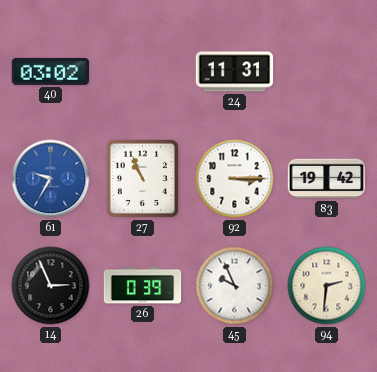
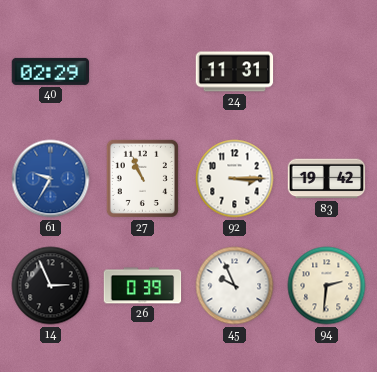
40: 03:02 -> 02:29
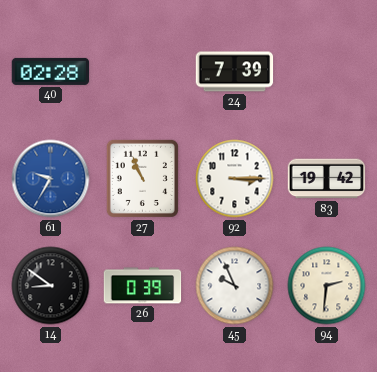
40: 02:29 -> 02:28
24: 11:31 -> 7:39
14: 2:56 -> 8:51
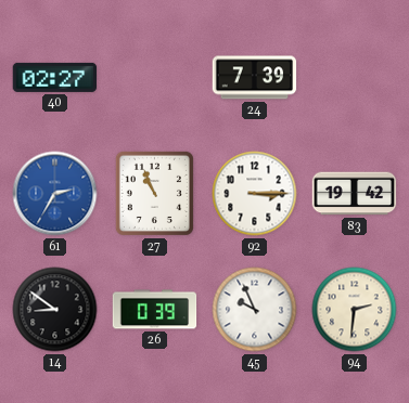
40: 02:28 -> 02:27
61: 9:35 -> 2:35
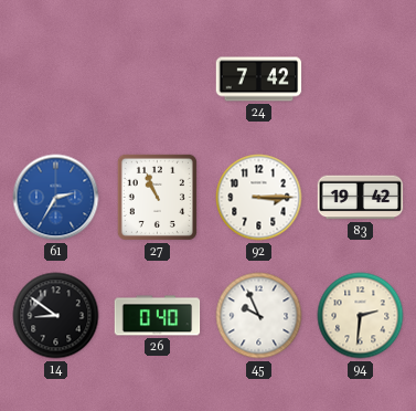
40: 02:27 -> none
24: 7:39 -> 7:42
26: 0:39 -> 0:40
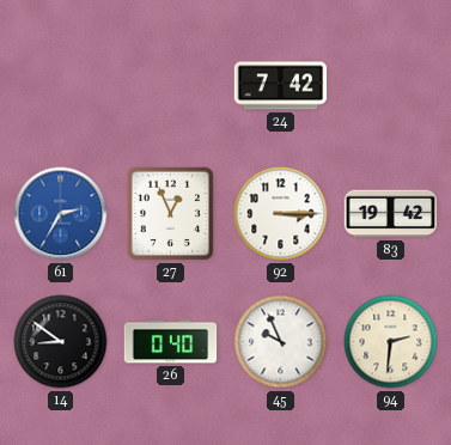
27: 10:56 -> 12:56
